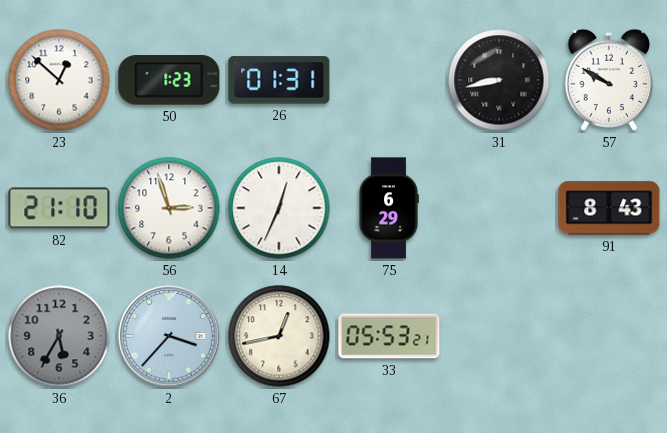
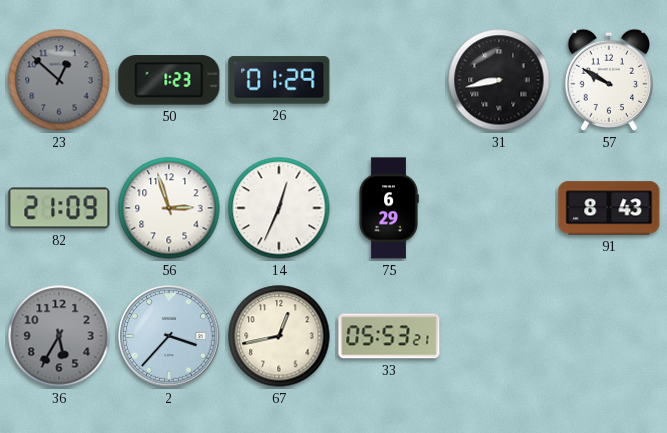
23 dial: white -> grey
26: 01:31 -> 01:29
82: 21:10 -> 21:09
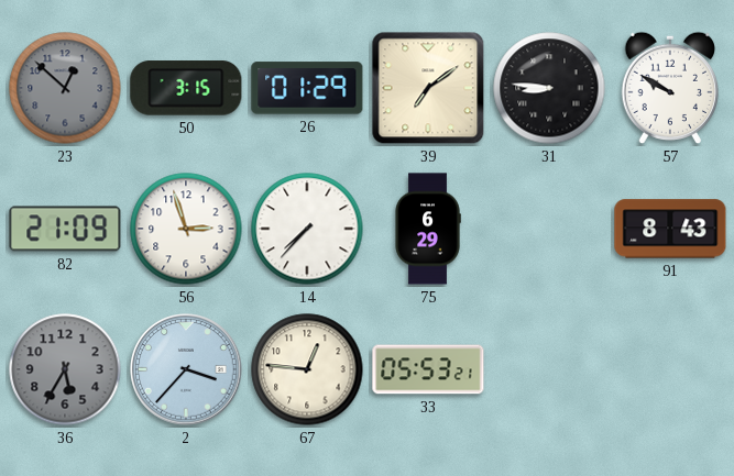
50: 1:23 -> 3:15
39: none -> 7:09
31: 8:43 -> 8:46
14: 12:34 -> 7:37
67: 12:43 -> 12:46
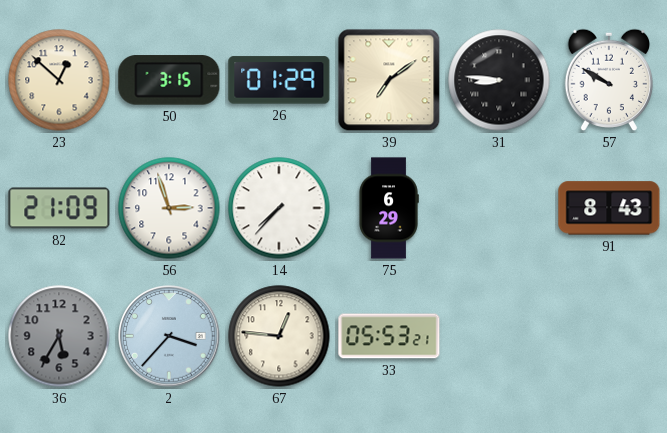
23 dial: grey -> cream
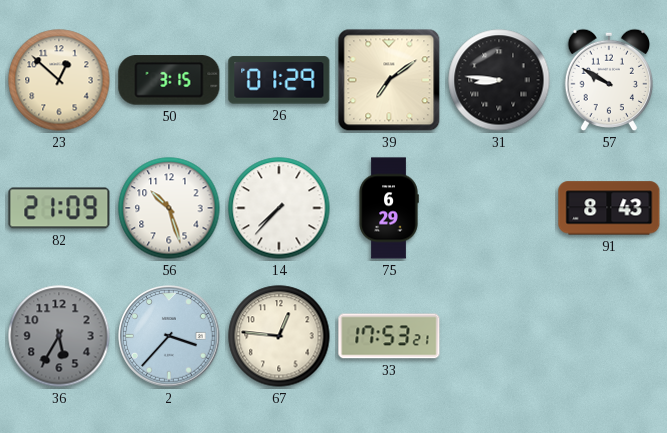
56: 2:57 -> 10:27
33: 05:53 -> 17:53
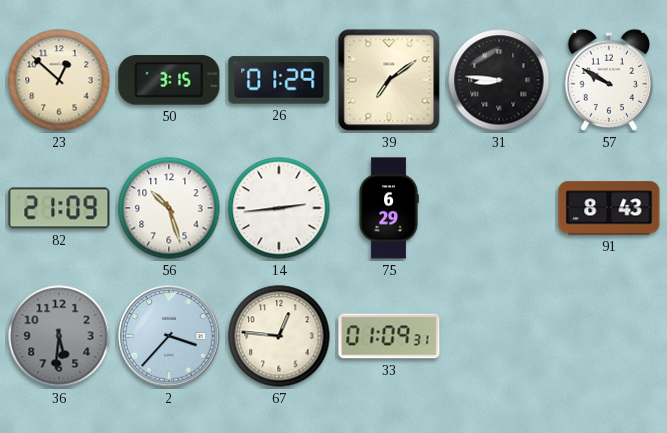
14: 7:37 -> 2:44
36: 5:35 -> 5:31
33: 17:53 -> 01:09
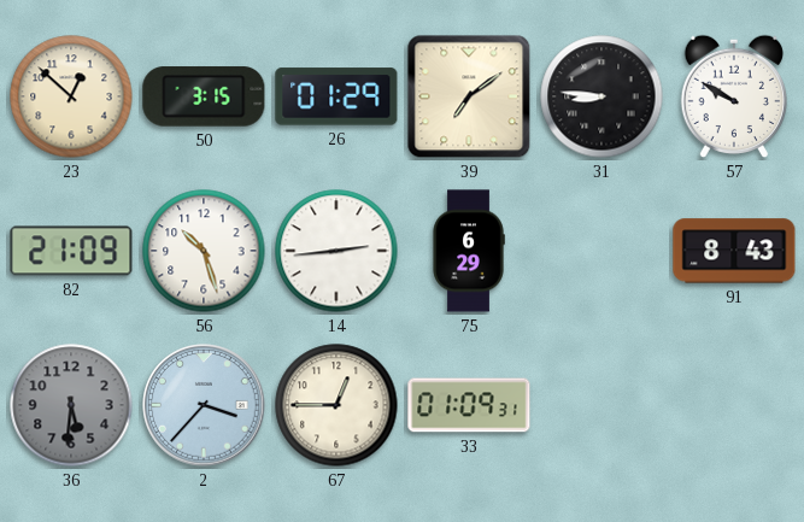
67: 12:46 -> 12:45
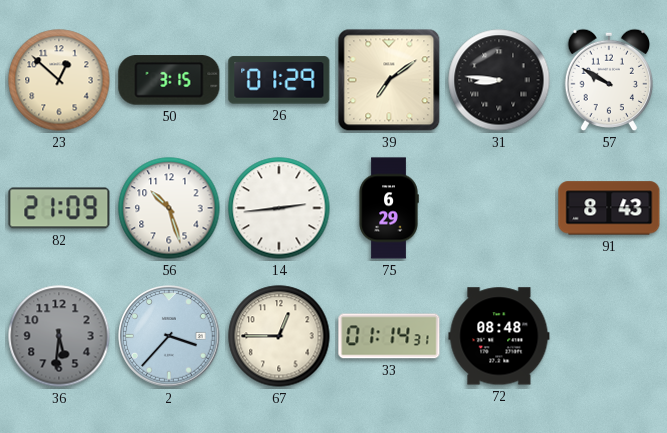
33: 01:09 -> 01:14
72: none -> 08:48
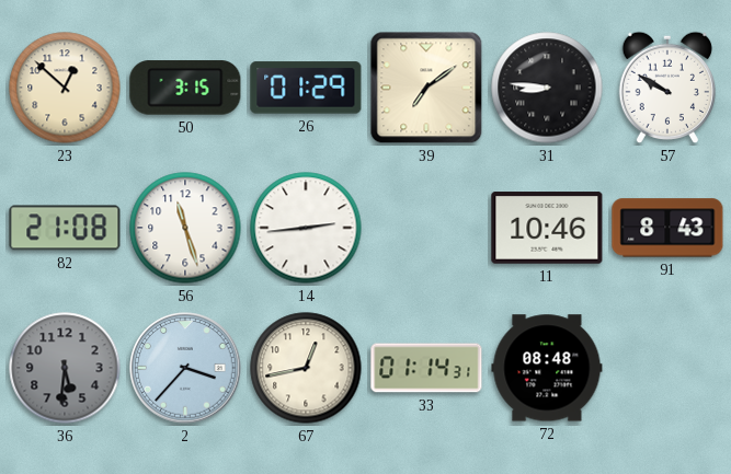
82: 21:09 -> 21:08
56: 10:27 -> 11:27
75: 6:29 -> none
11: none -> 10:46
67: 12:45 -> 12:43
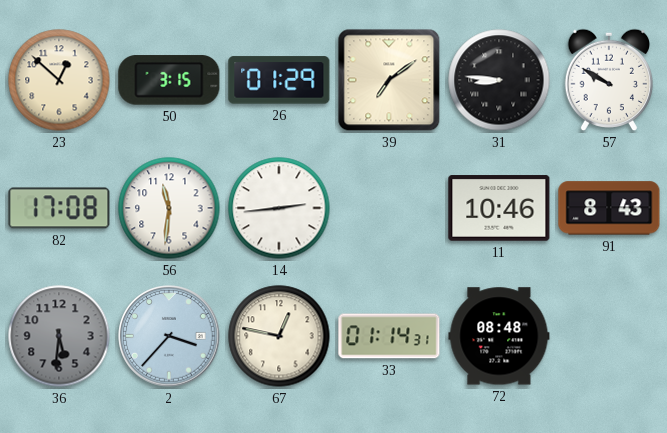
82: 21:08 -> 17:08
56: 11:27 -> 11:31
67: 12:43 -> 12:47
